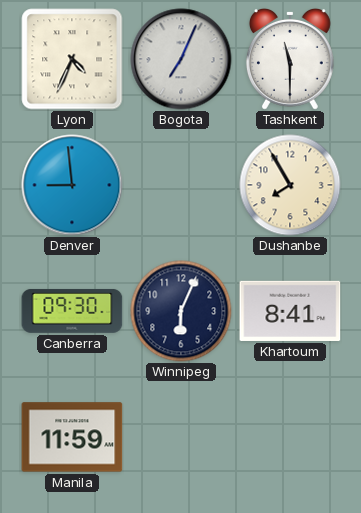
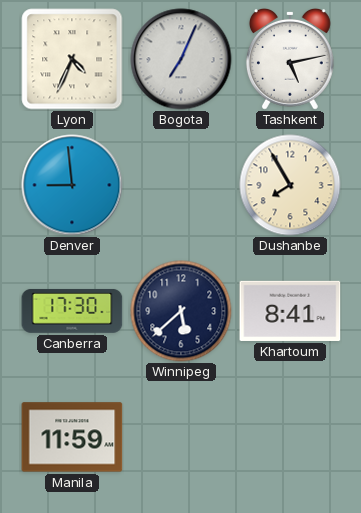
Tashkent: 11:30 -> 5:13
Canberra: 09:30 -> 17:30
Winnipeg: 6:04 -> 5:38
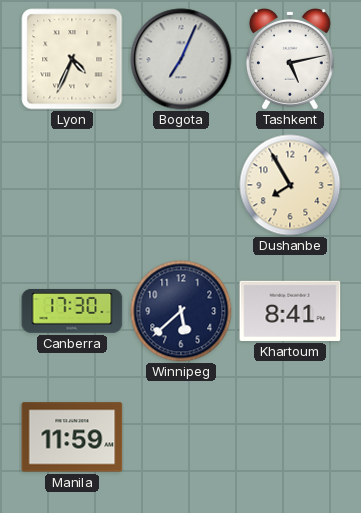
Denver: 8:59 -> none
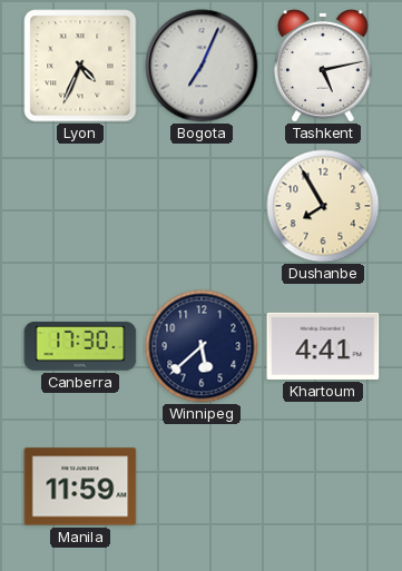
Khartoum: 8:41 -> 4:41
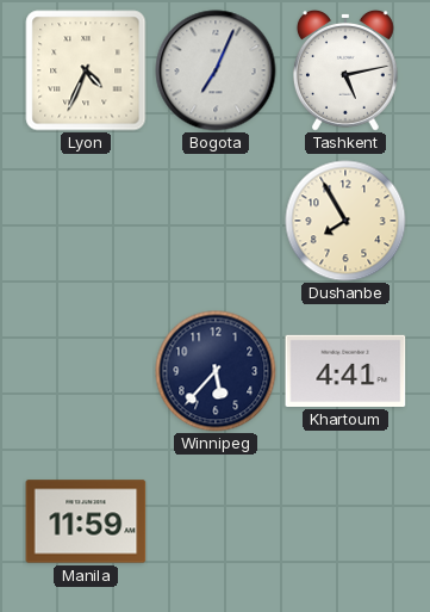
Canberra: 17:30 -> none
Winnipeg: 5:38 -> 5:37
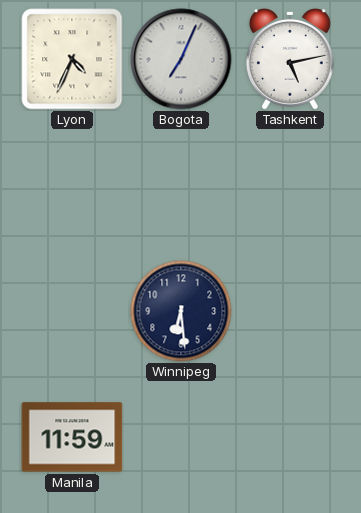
Dushanbe: 7:55 -> none
Winnipeg: 5:37 -> 6:29
Khartoum: 4:41 -> none
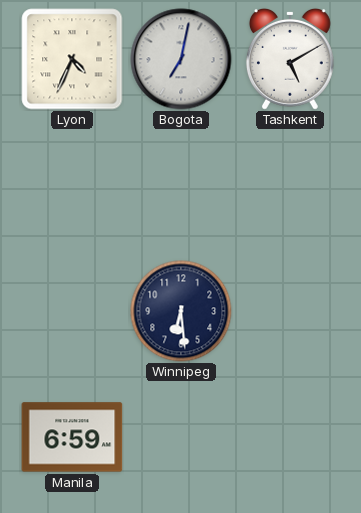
Bogota: 7:04 -> 7:02
Tashkent: 5:13 -> 5:10
Manila: 11:59 -> 6:59
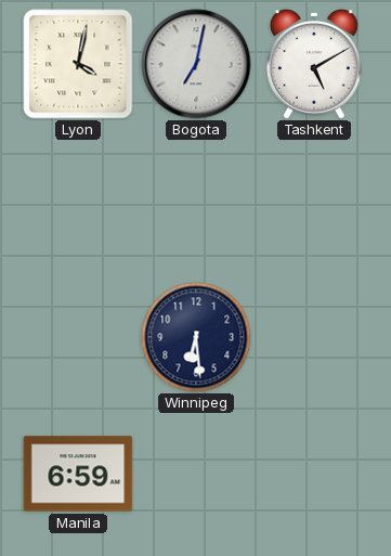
Lyon: 4:34 -> 4:02
